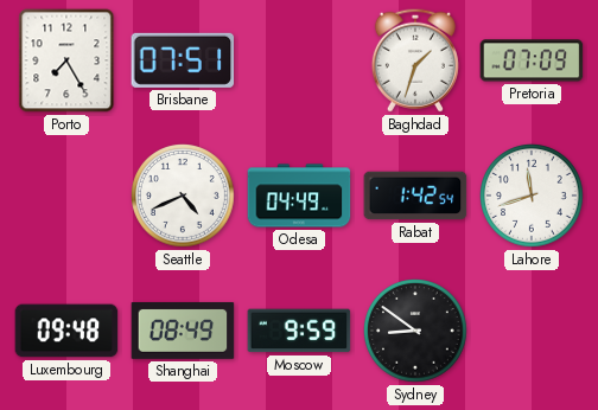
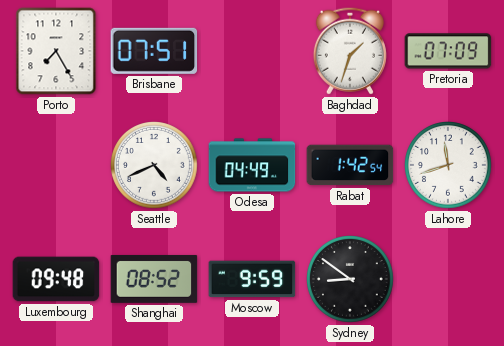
Shanghai: 08:49 -> 08:52
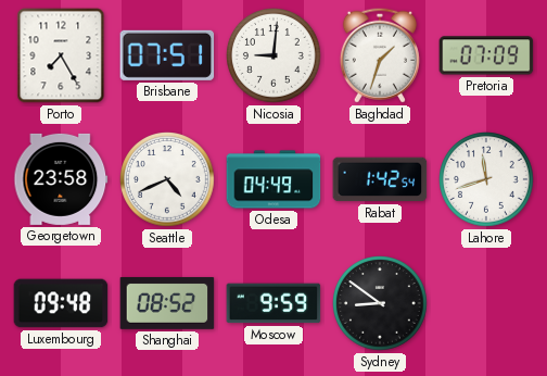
Nicosia: none -> 9:01
Georgetown: none -> 23:58
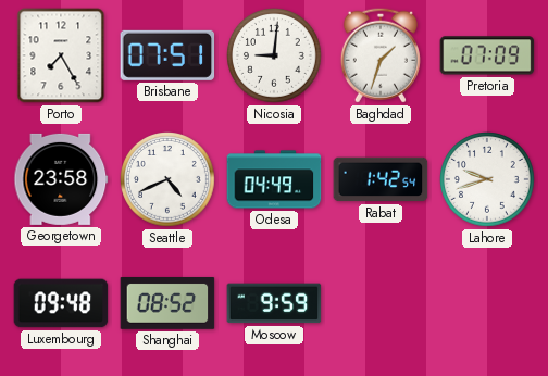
Lahore: 11:42 -> 9:42
Sydney: 8:51 -> none
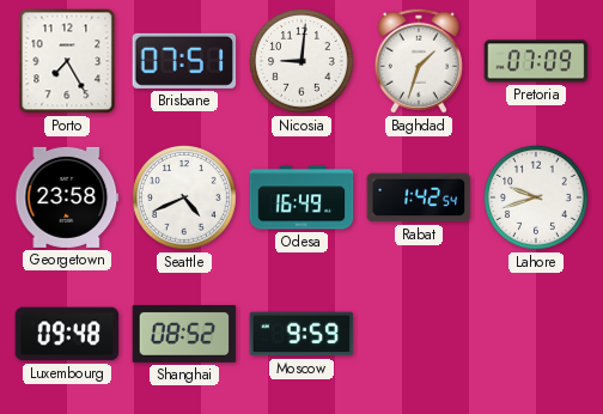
Odesa: 04:49 -> 16:49
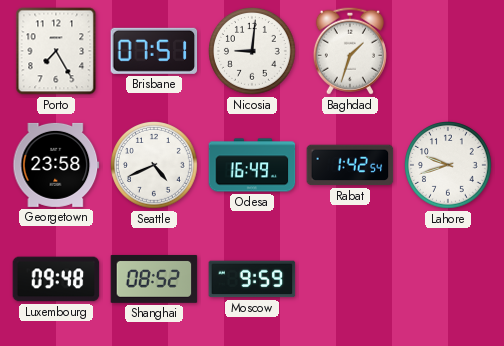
Pretoria: 07:09 -> none
